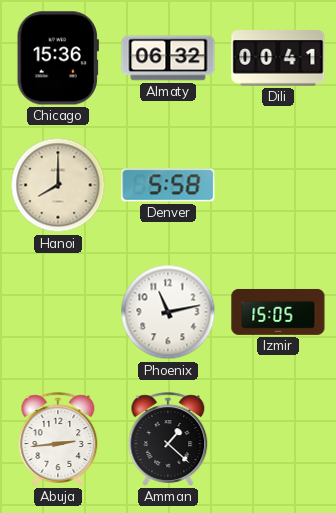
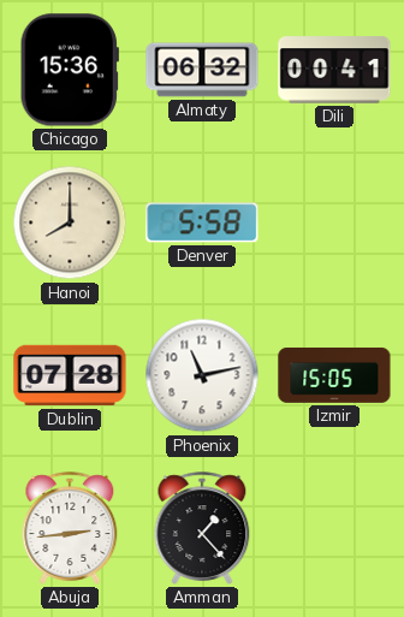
Dublin: none -> 07:28
Amman: 1:22 -> 1:23
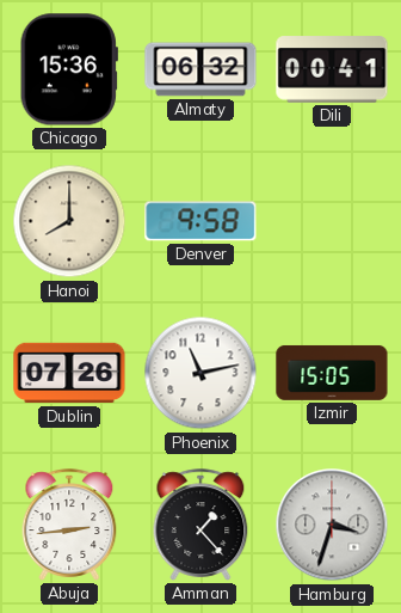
Denver: 5:58 -> 9:58
Dublin: 07:28 -> 07:26
Hamburg: none -> 3:33
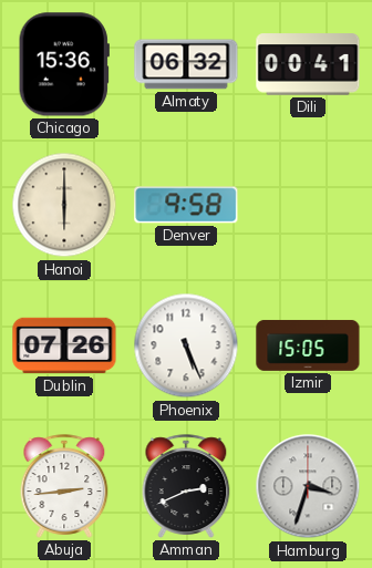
Hanoi: 8:00 -> 6:00
Phoenix: 11:13 -> 5:26
Amman: 1:23 -> 2:41
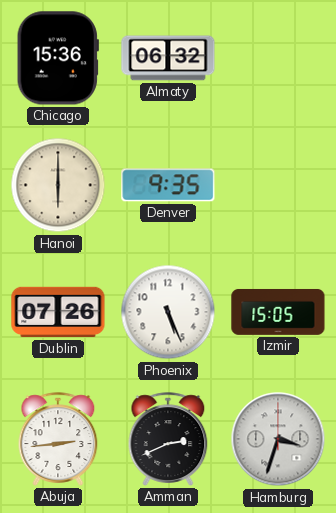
Dili: 00:41 -> none
Denver: 9:58 -> 9:35
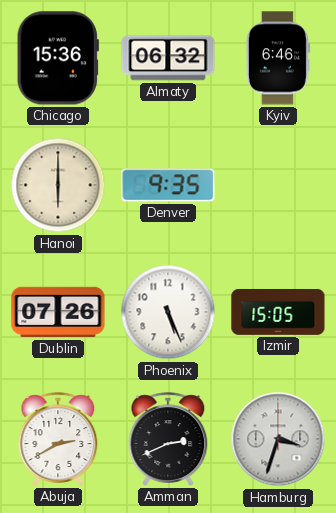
Kyiv: none -> 6:46
Abuja: 2:44 -> 2:40
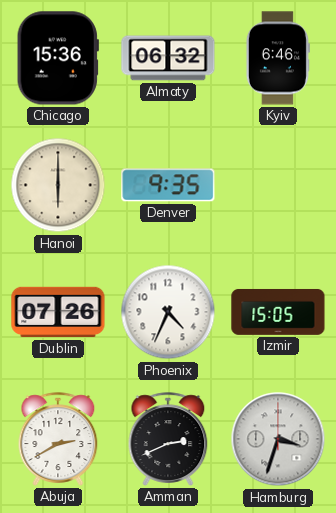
Phoenix: 5:26 -> 4:34
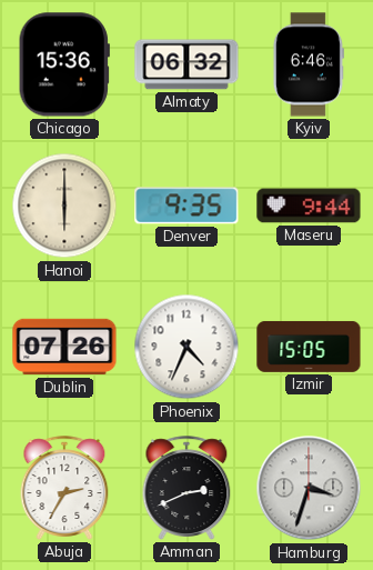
Maseru: none -> 9:44
Abuja: 2:40 -> 2:35
